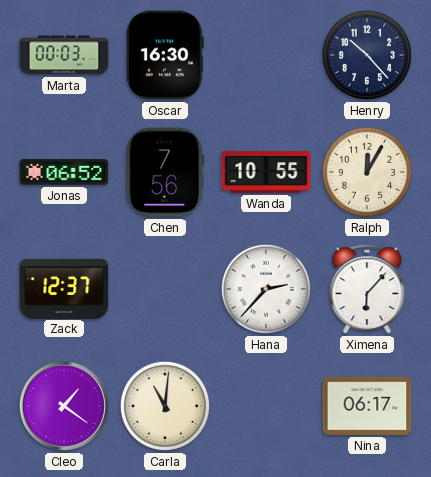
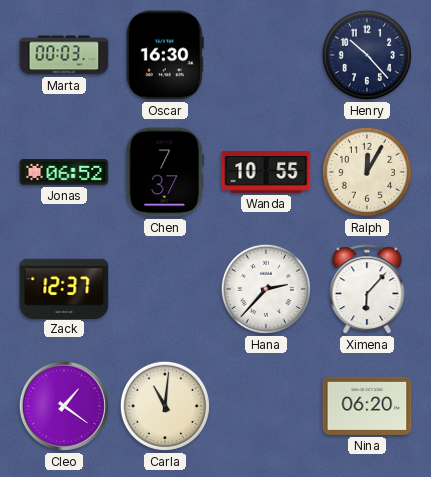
Chen: 7:56 -> 7:37
Nina: 06:17 -> 06:20
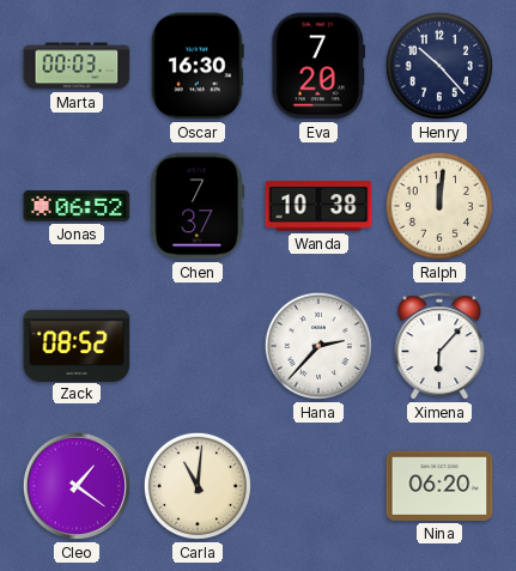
Eva: none -> 7:20
Wanda: 10:55 -> 10:38
Ralph: 12:05 -> 12:01
Zack: 12:37 -> 08:52
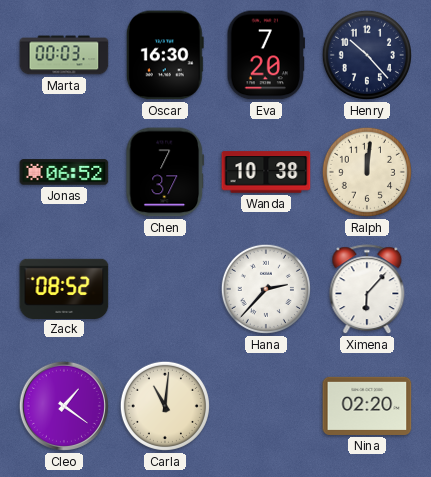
Nina: 06:20 -> 02:20
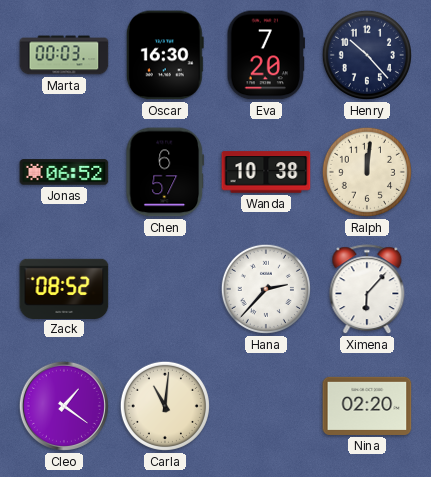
Chen: 7:37 -> 6:57
